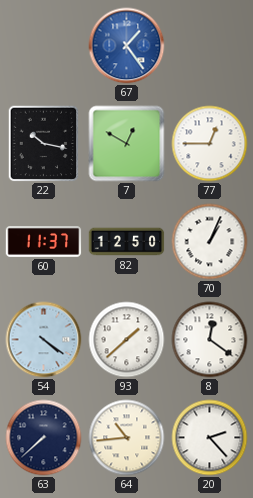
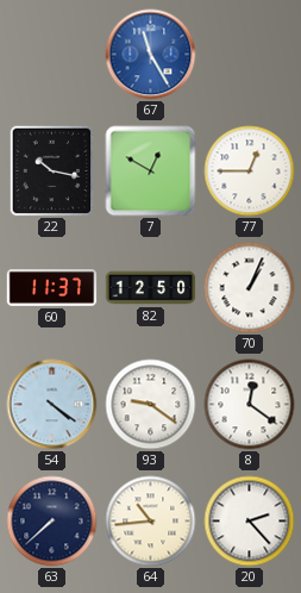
67: 1:24 -> 11:25
93: 1:38 -> 9:21
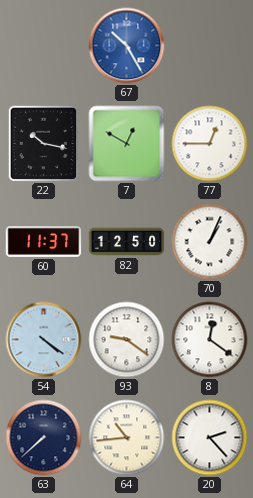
67: 11:25 -> 10:25
